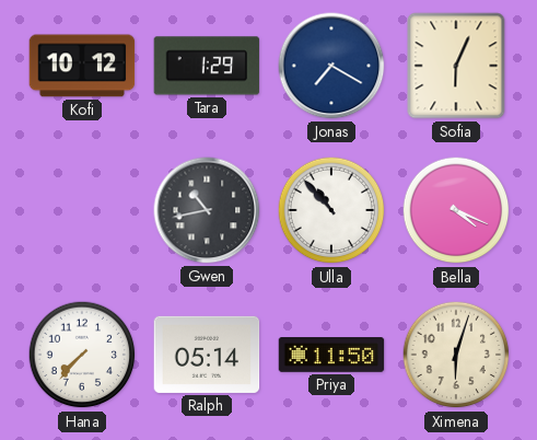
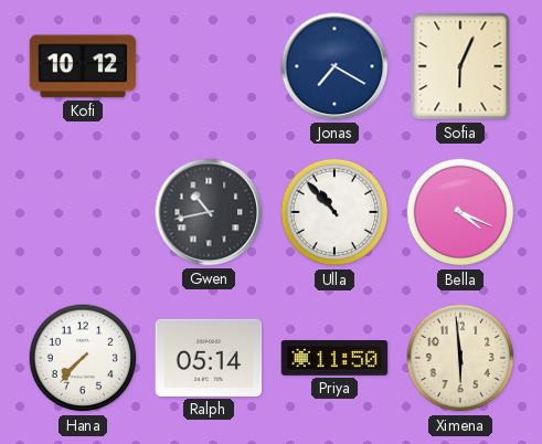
Tara: 1:29 -> none
Ximena: 6:03 -> 5:59
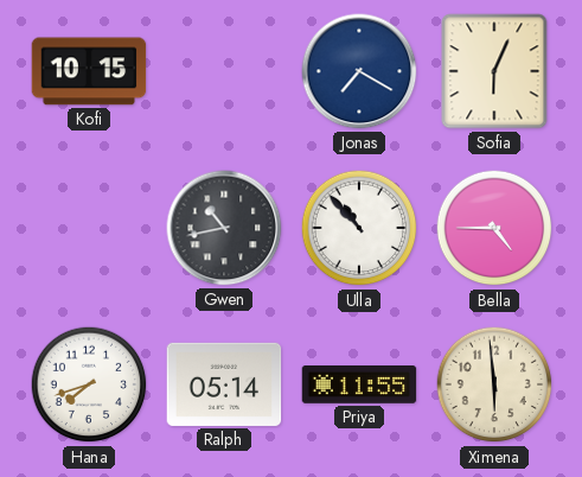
Kofi: 10:12 -> 10:15
Bella: 4:19 -> 4:45
Hana: 7:37 -> 7:42
Priya: 11:50 -> 11:55
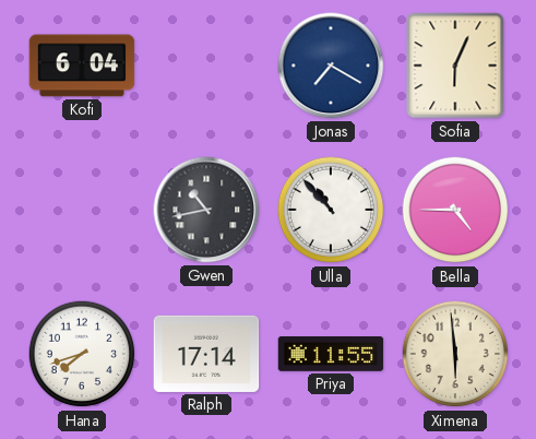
Kofi: 10:15 -> 6:04
Ralph: 05:14 -> 17:14
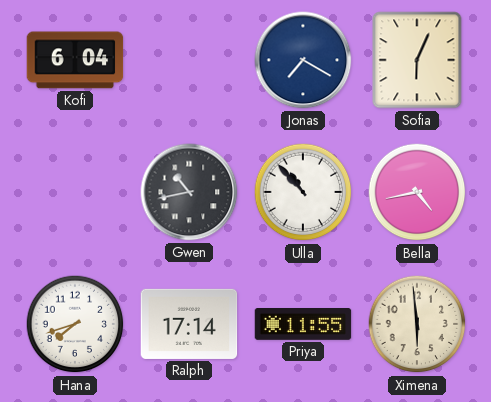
Bella: 4:45 -> 4:43
